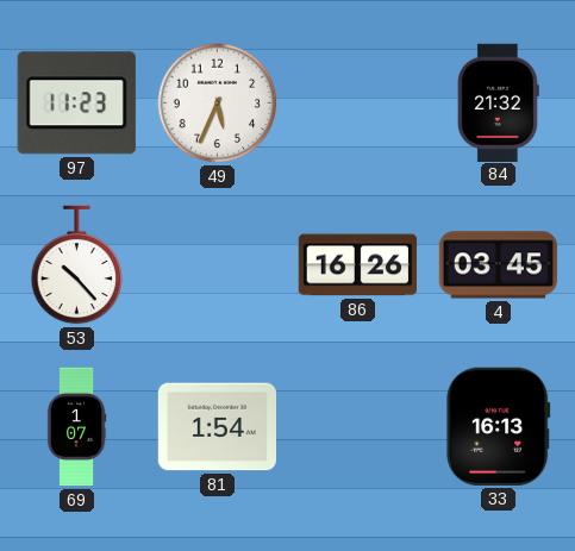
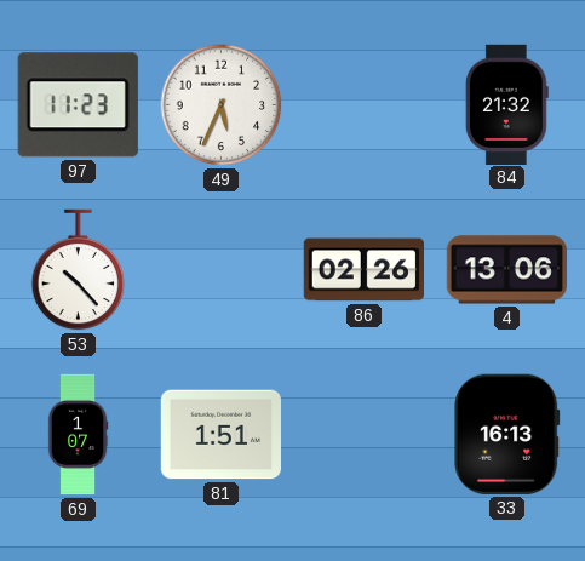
86: 16:26 -> 02:26
4: 03:45 -> 13:06
81: 1:54 -> 1:51
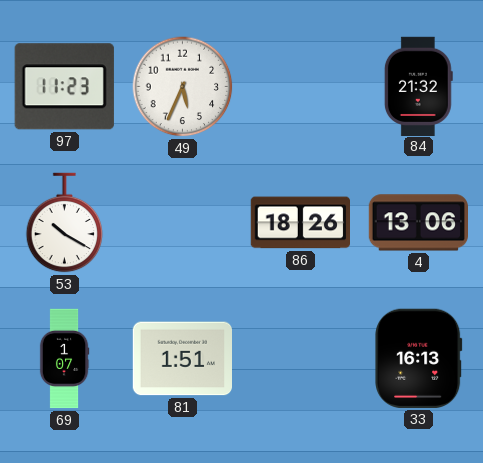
53: 10:23 -> 10:20
86: 02:26 -> 18:26
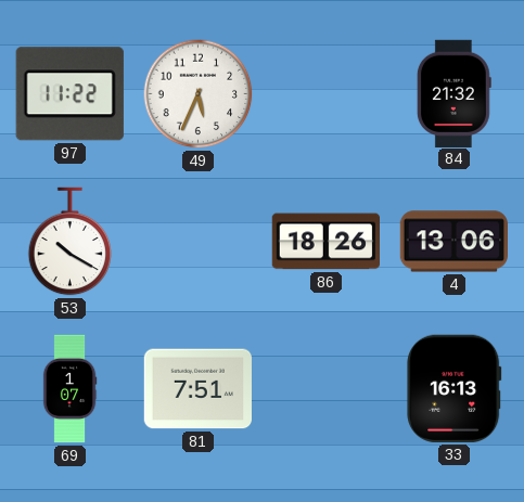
97: 11:23 -> 11:22
81: 1:51 -> 7:51
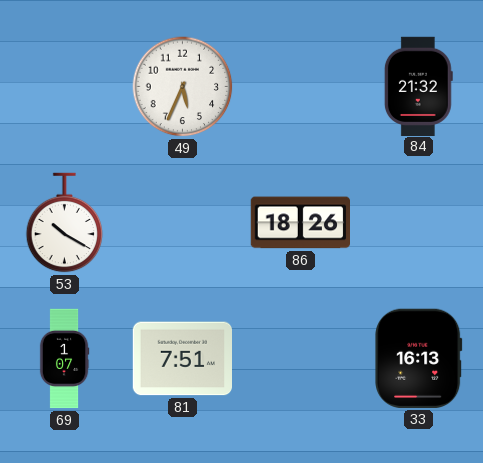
97: 11:22 -> none
4: 13:06 -> none
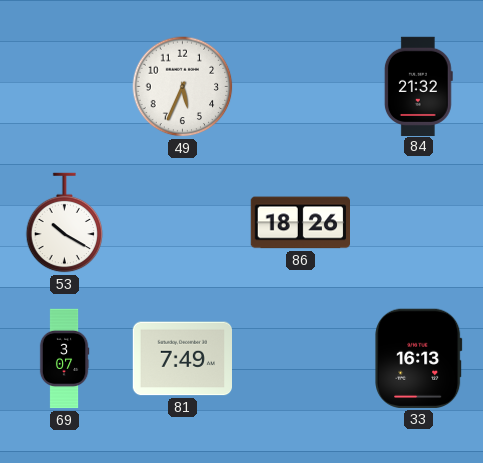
69: 1:07 -> 3:07
81: 7:51 -> 7:49
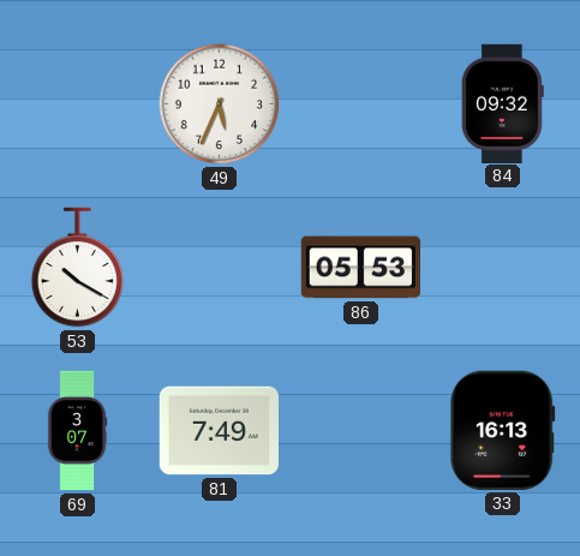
84: 21:32 -> 09:32
86: 18:26 -> 05:53
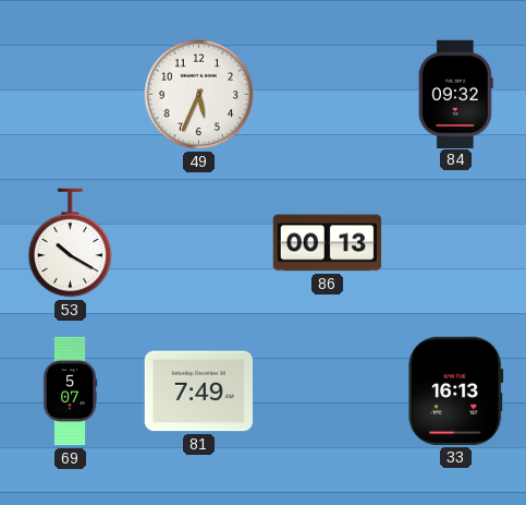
86: 05:53 -> 00:13
69: 3:07 -> 5:07
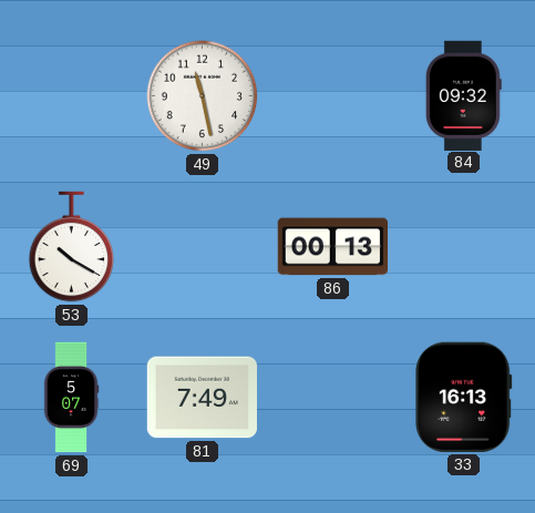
49: 5:34 -> 11:28
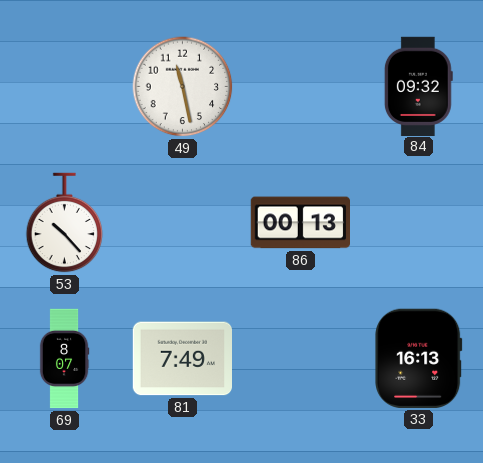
53: 10:20 -> 10:23
69: 5:07 -> 8:07
